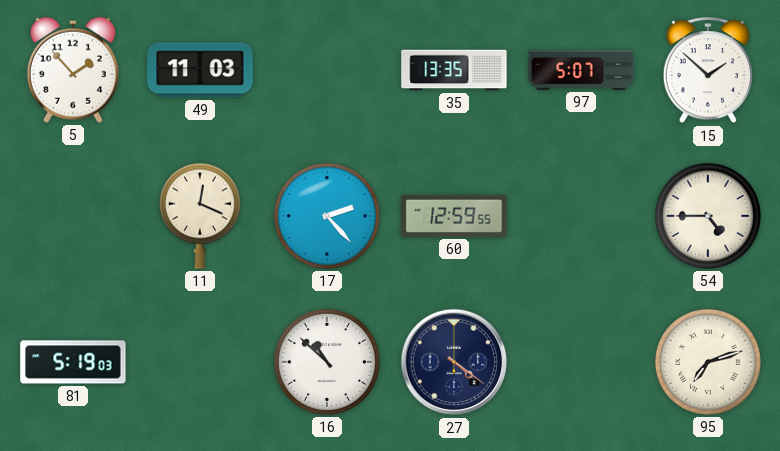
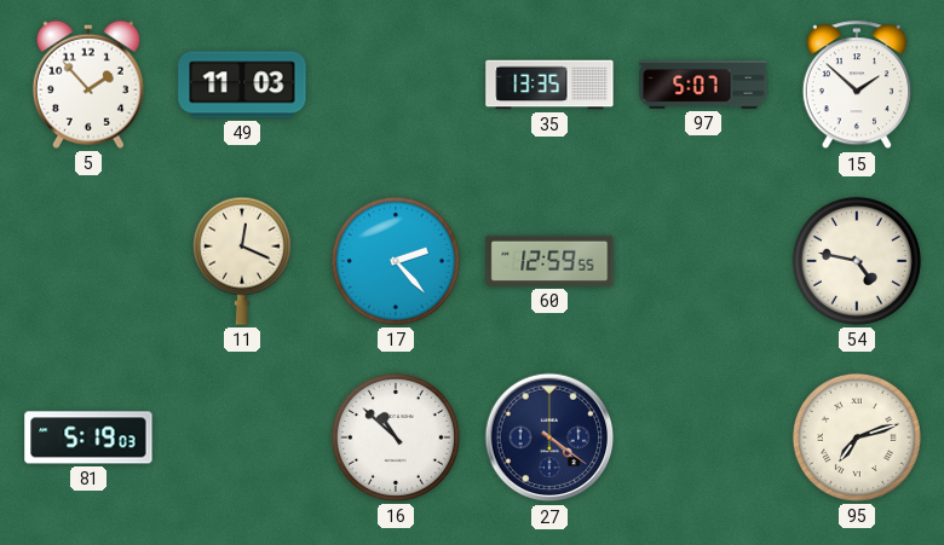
54: 4:45 -> 4:47
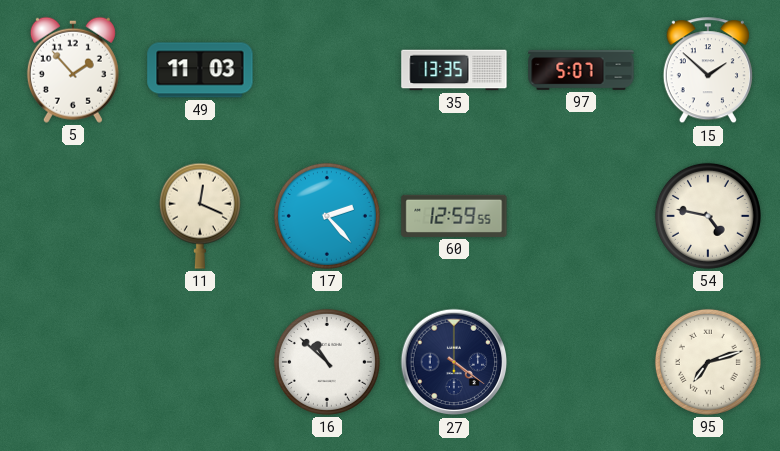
81: 5:19 -> none
